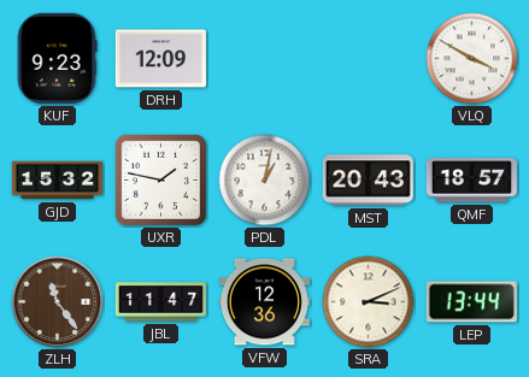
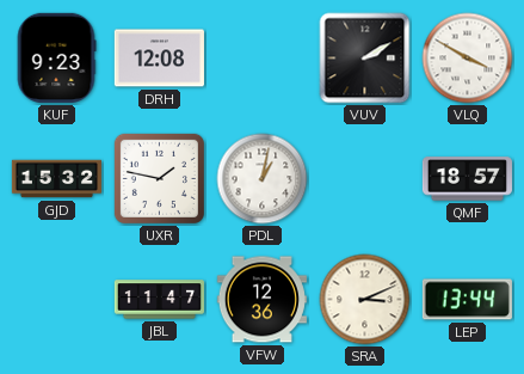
DRH: 12:09 -> 12:08
VUV: none -> 2:10
MST: 20:43 -> none
ZLH: 11:24 -> none
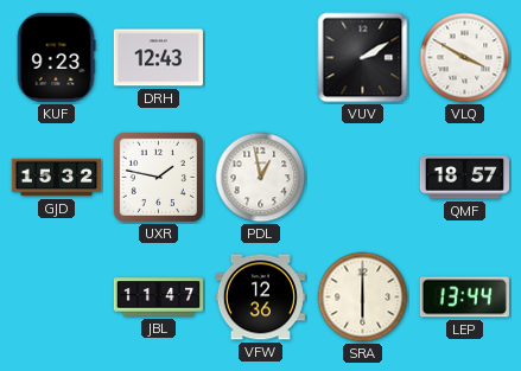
DRH: 12:08 -> 12:43
PDL: 1:02 -> 12:58
SRA: 3:11 -> 6:00
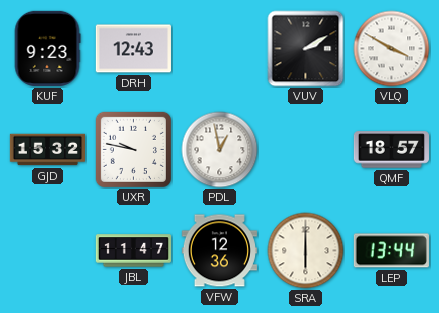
UXR: 1:47 -> 9:47
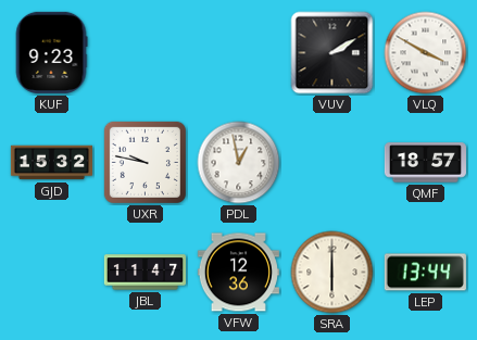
DRH: 12:43 -> none
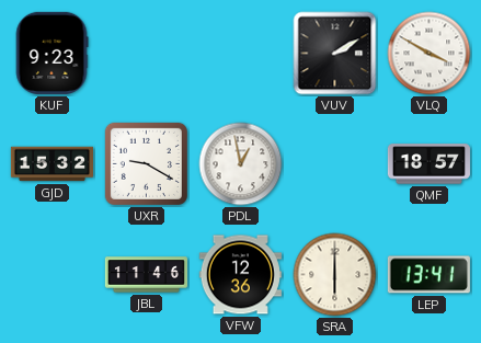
UXR: 9:47 -> 9:20
JBL: 11:47 -> 11:46
LEP: 13:44 -> 13:41
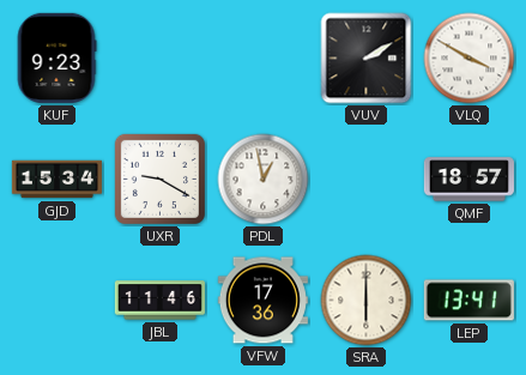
GJD: 15:32 -> 15:34
VFW: 12:36 -> 17:36
